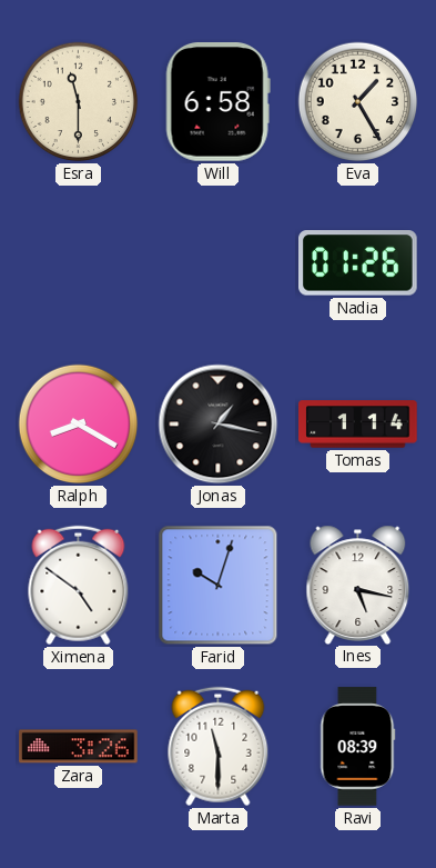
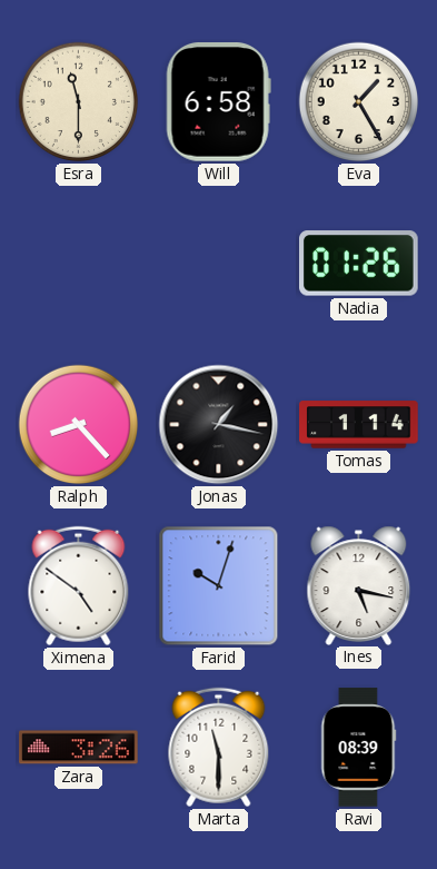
Ralph: 8:20 -> 8:23
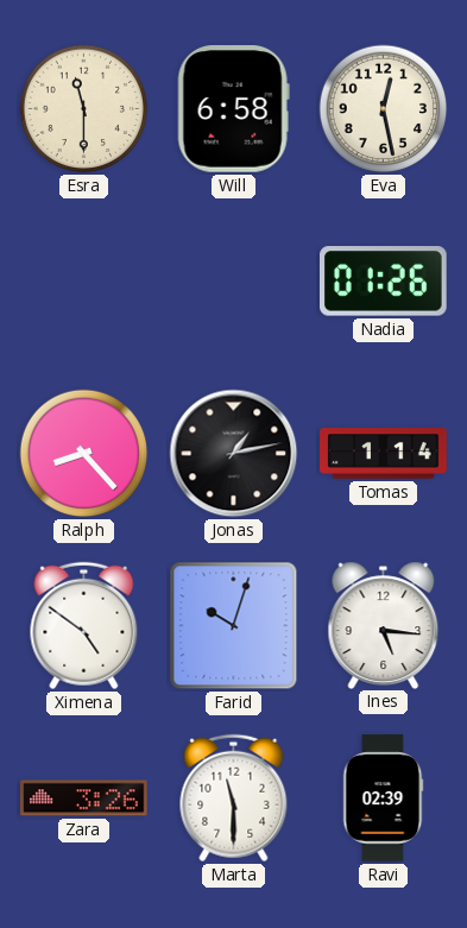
Eva: 1:25 -> 12:28
Jonas: 1:17 -> 1:13
Ines: 5:17 -> 5:16
Ravi: 08:39 -> 02:39
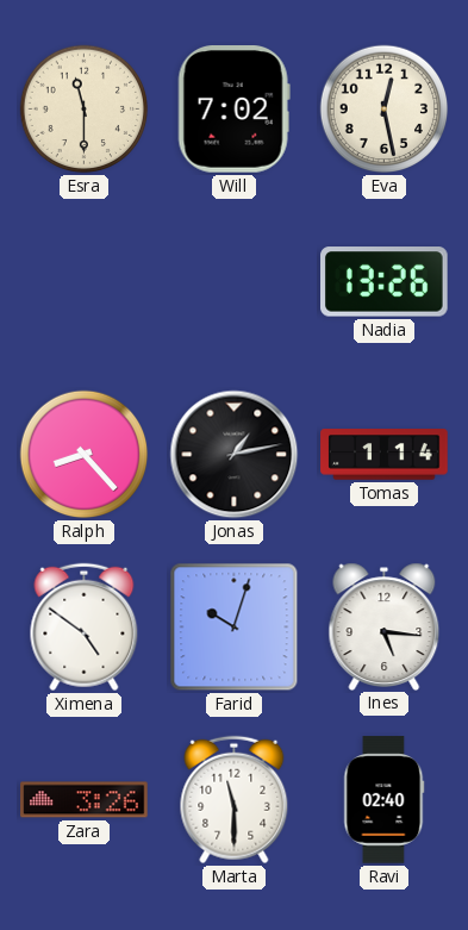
Will: 6:58 -> 7:02
Nadia: 01:26 -> 13:26
Ravi: 02:39 -> 02:40
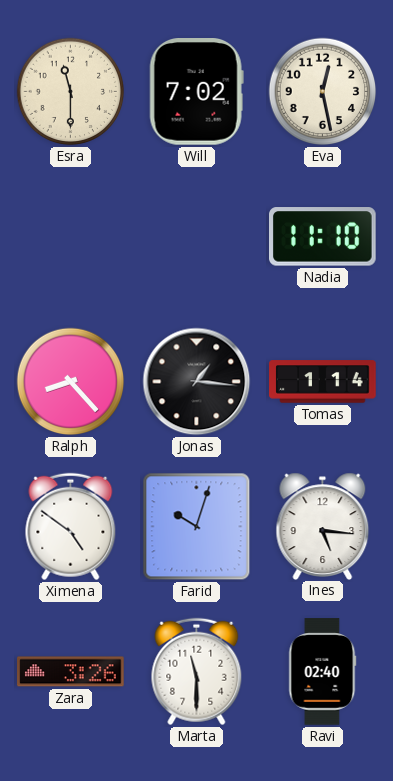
Nadia: 13:26 -> 11:10
Jonas: 1:13 -> 1:16
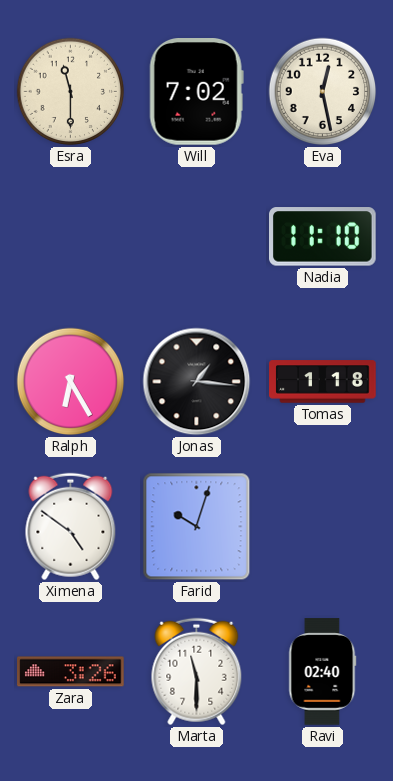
Ralph: 8:23 -> 6:25
Tomas: 1:14 -> 1:18
Ines: 5:16 -> none
